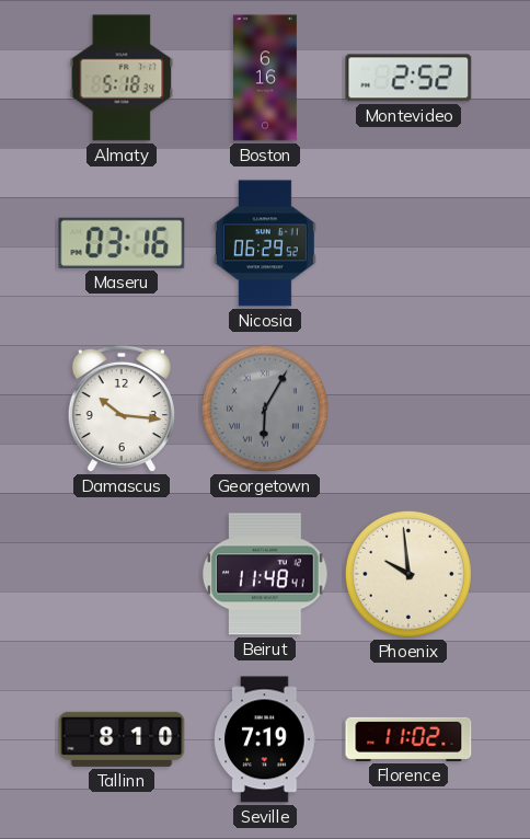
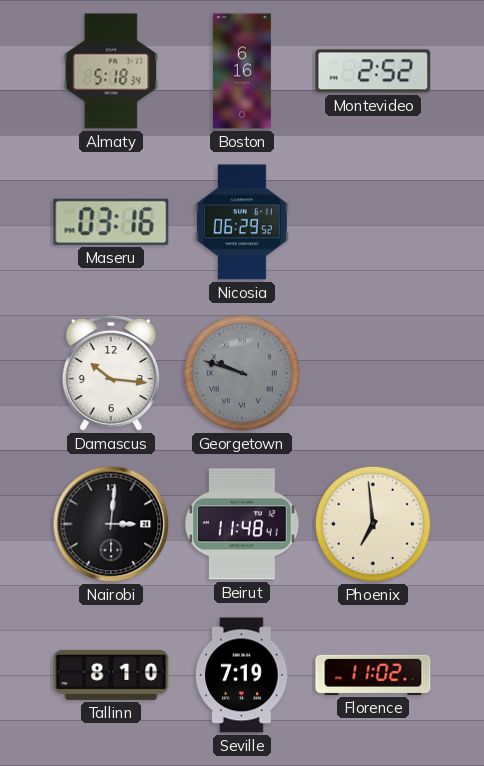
Georgetown: 6:05 -> 9:48
Nairobi: none -> 3:01
Phoenix: 9:59 -> 6:59
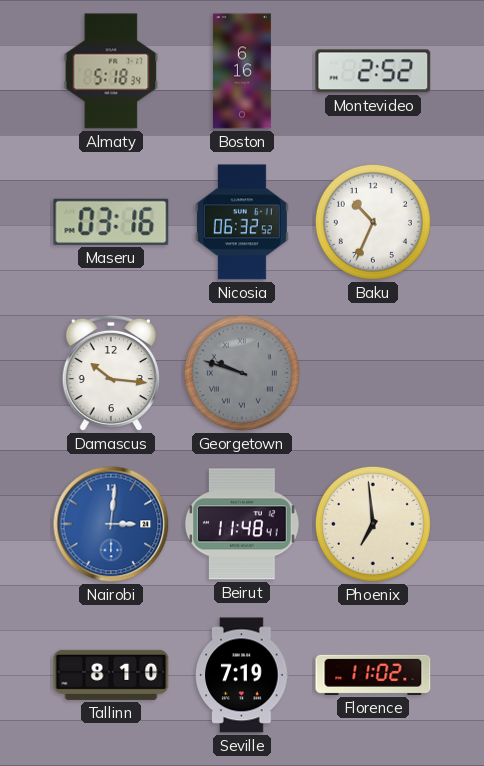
Nicosia: 06:29 -> 06:32
Baku: none -> 10:34
Nairobi dial: black -> blue
